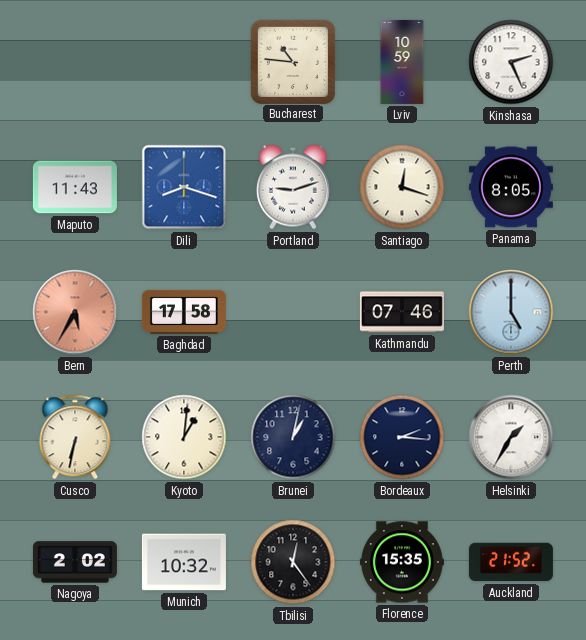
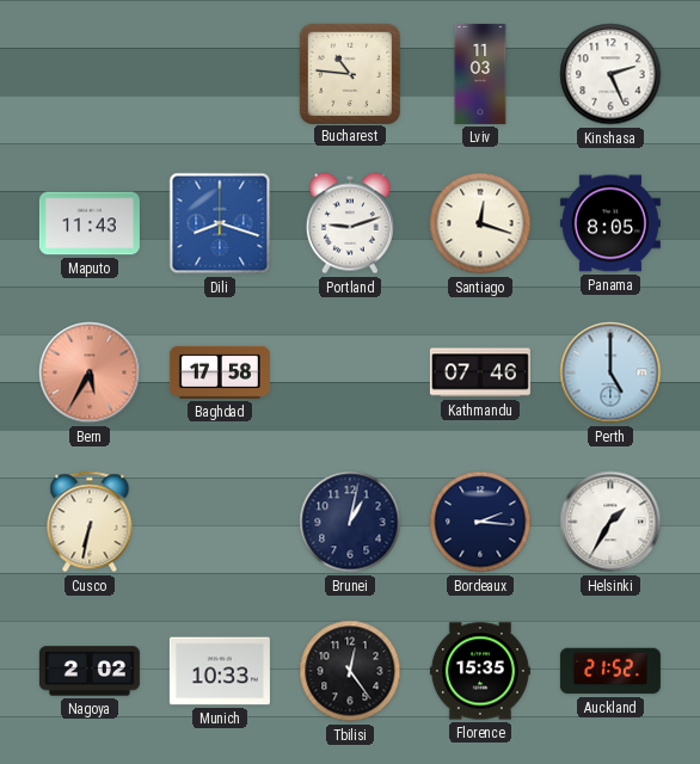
Lviv: 10:59 -> 11:03
Kyoto: 1:01 -> none
Munich: 10:32 -> 10:33
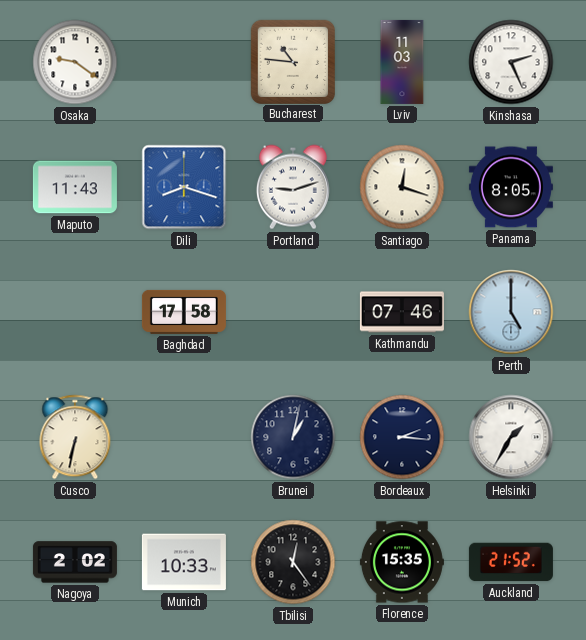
Osaka: none -> 9:21
Bern: 5:35 -> none
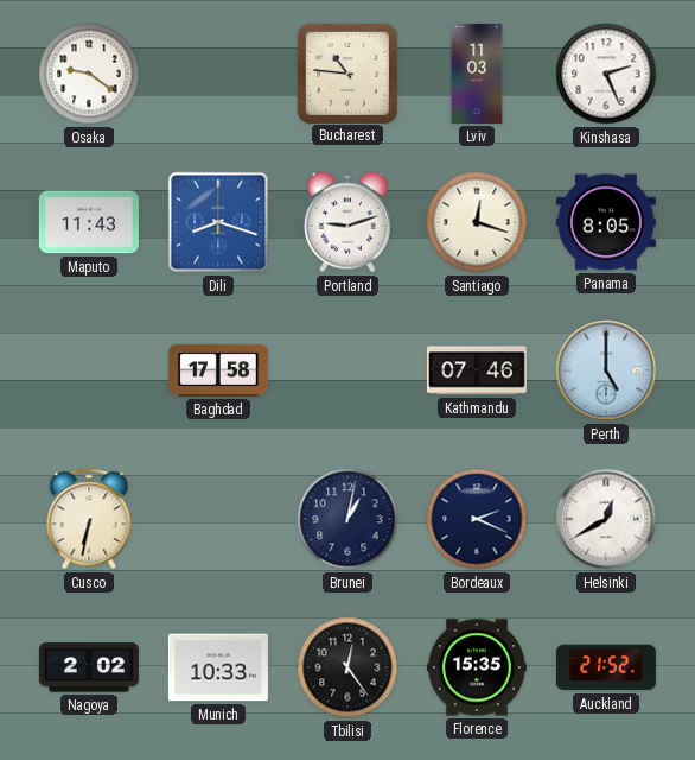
Bordeaux: 2:16 -> 2:19
Helsinki: 1:35 -> 12:40
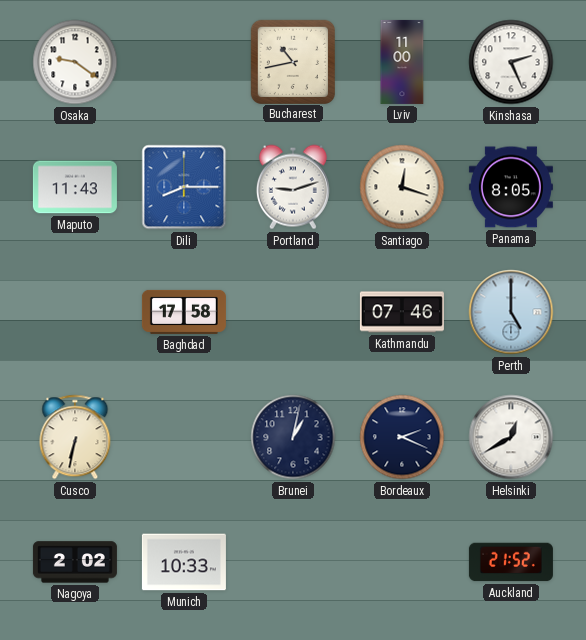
Bucharest: 10:46 -> 10:43
Lviv: 11:03 -> 11:00
Dili: 8:18 -> 8:15
Tbilisi: 12:24 -> none
Florence: 15:35 -> none
